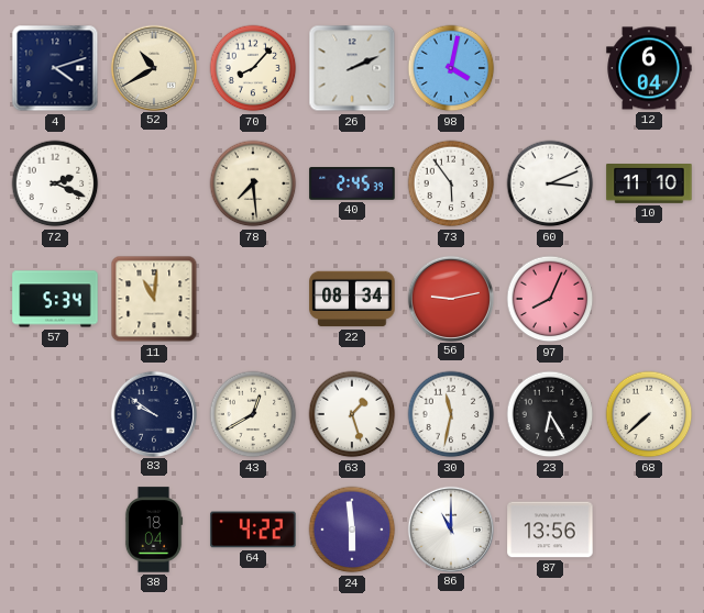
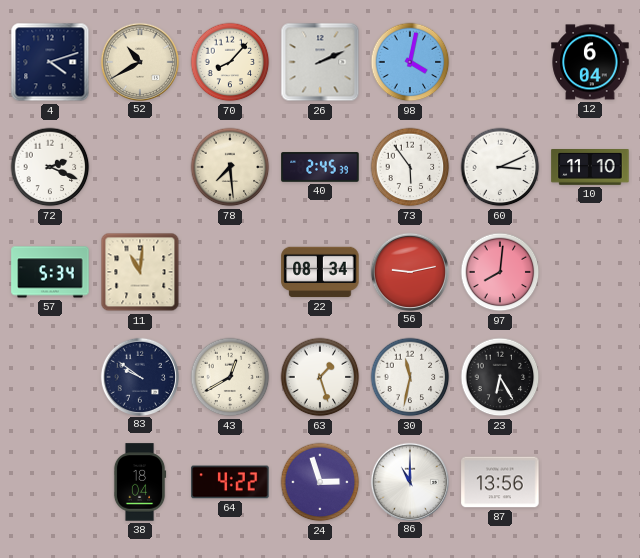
97: 8:04 -> 8:01
68: 7:38 -> none
24: 5:59 -> 2:57
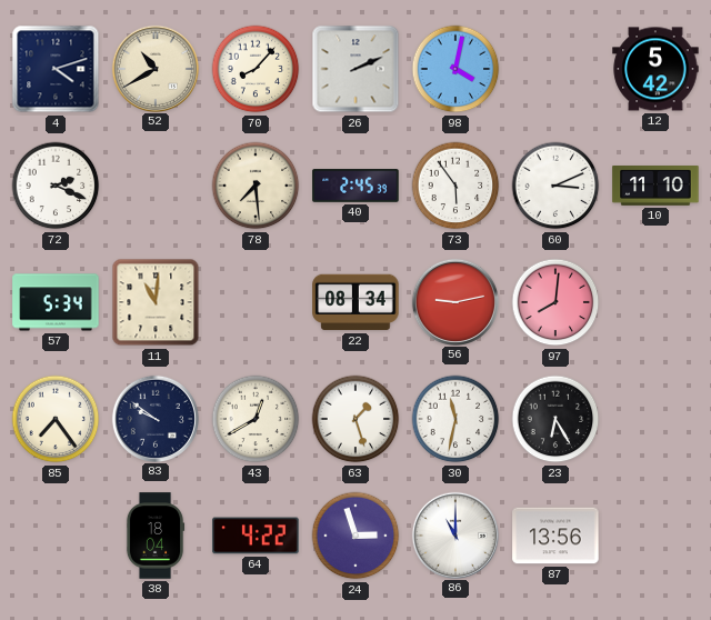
12: 6:04 -> 5:42
85: none -> 7:24
